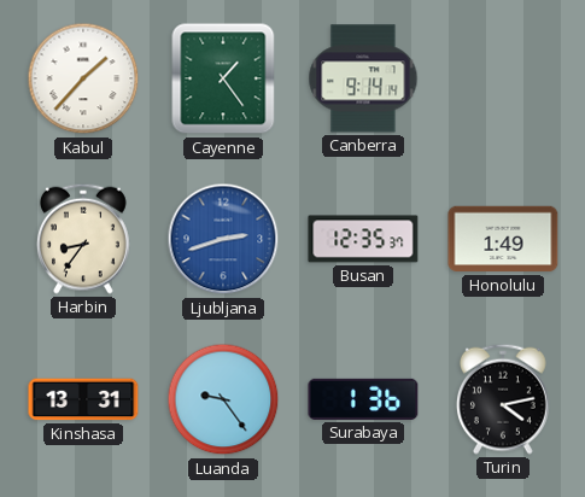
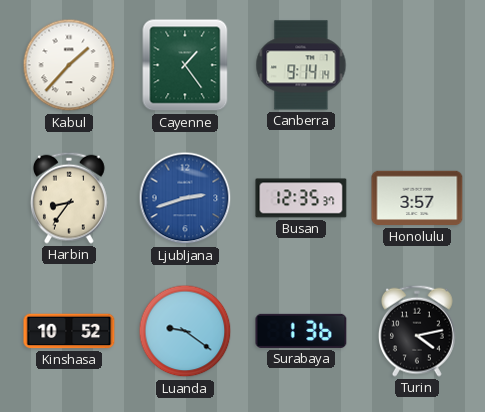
Honolulu: 1:49 -> 3:57
Kinshasa: 13:31 -> 10:52
Luanda: 9:24 -> 9:21
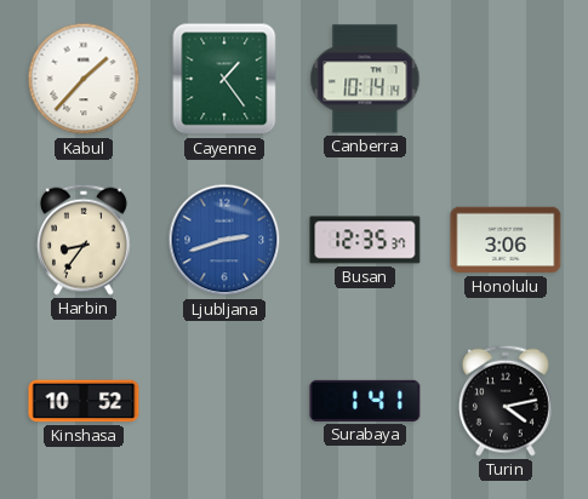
Canberra: 9:14 -> 10:14
Honolulu: 3:57 -> 3:06
Luanda: 9:21 -> none
Surabaya: 1:36 -> 1:41
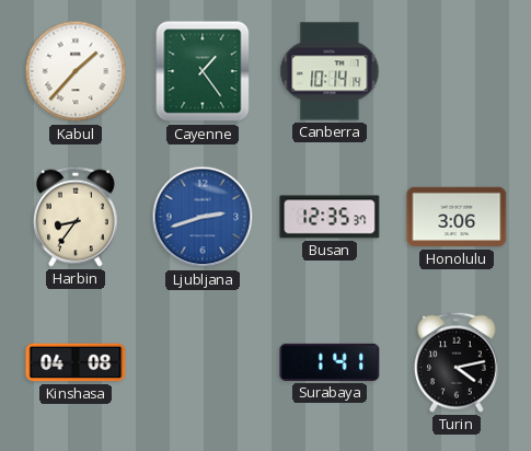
Kinshasa: 10:52 -> 04:08
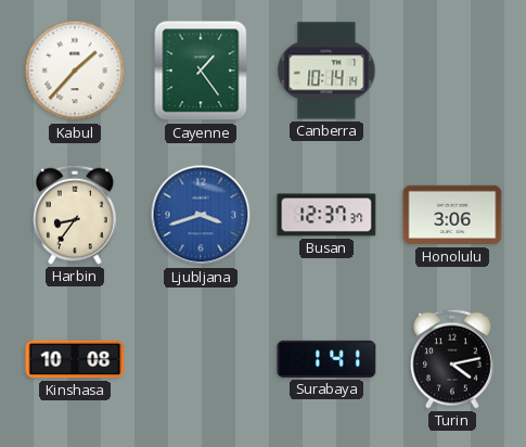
Ljubljana: 2:42 -> 3:42
Busan: 12:35 -> 12:37
Kinshasa: 04:08 -> 10:08
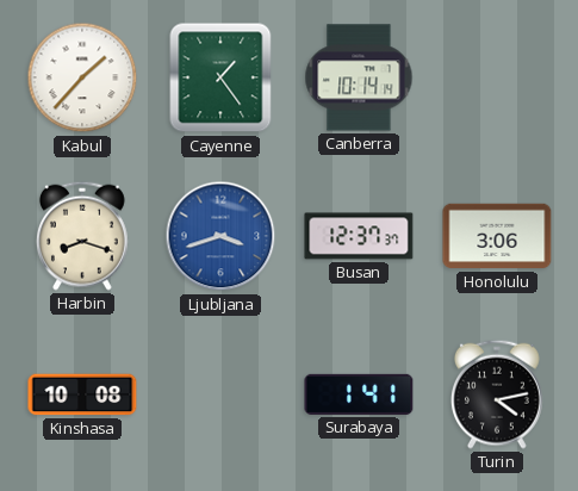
Harbin: 8:36 -> 8:18
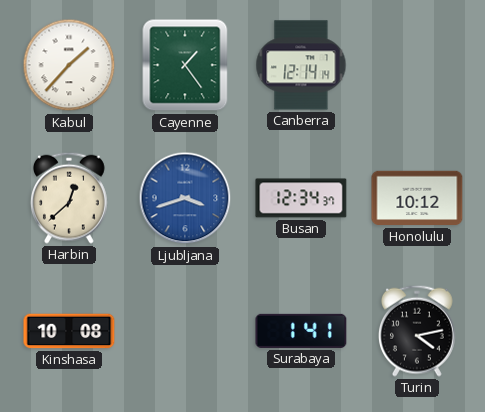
Canberra: 10:14 -> 12:14
Harbin: 8:18 -> 12:38
Busan: 12:37 -> 12:34
Honolulu: 3:06 -> 10:12
